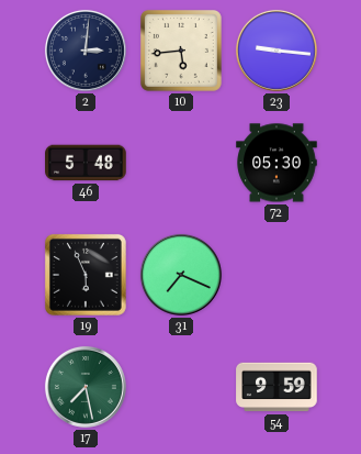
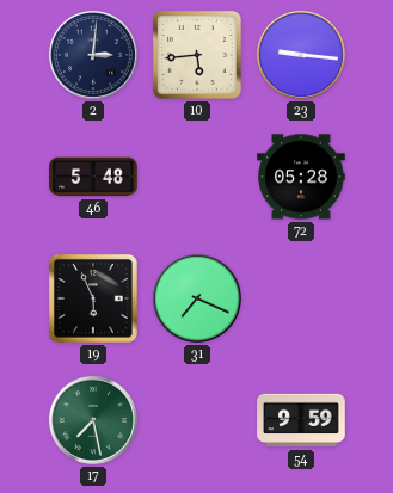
72: 05:30 -> 05:28
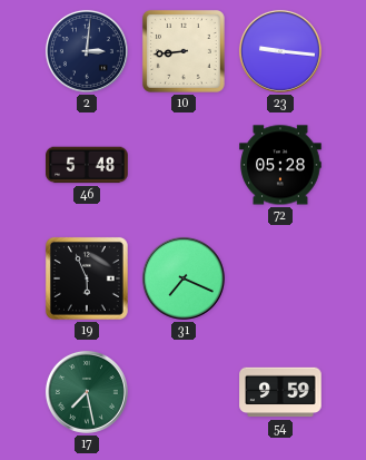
10: 5:44 -> 8:44
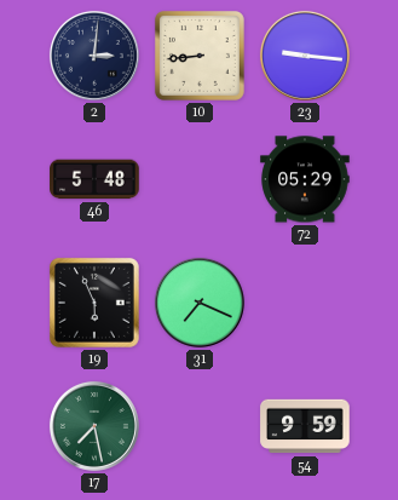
72: 05:28 -> 05:29
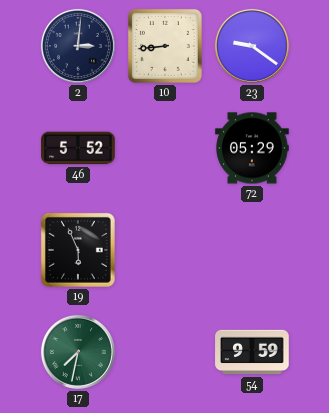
23: 9:16 -> 9:21
46: 5:48 -> 5:52
31: 7:19 -> none
17: 7:28 -> 7:32
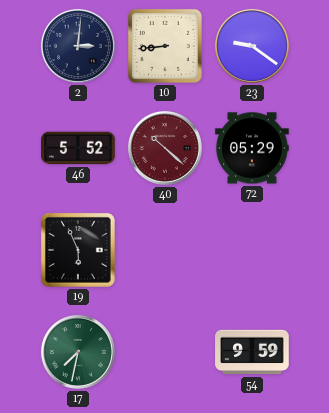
40: none -> 10:22
